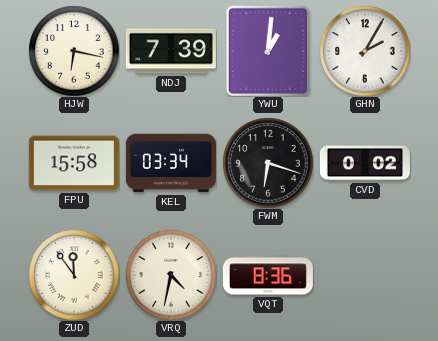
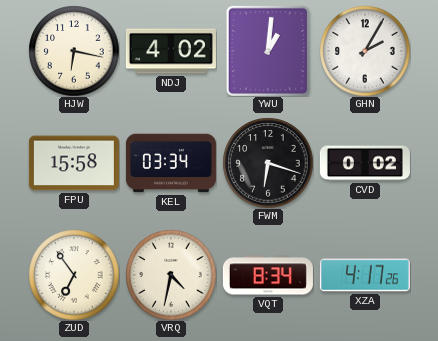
NDJ: 7:39 -> 4:02
ZUD: 11:54 -> 6:54
VQT: 8:36 -> 8:34
XZA: none -> 4:17
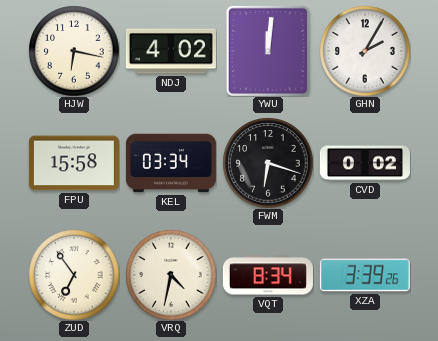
YWU: 1:01 -> 12:01
XZA: 4:17 -> 3:39
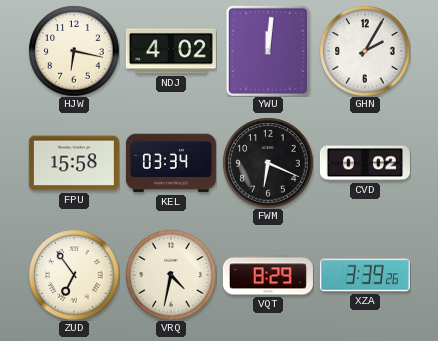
FWM: 6:18 -> 6:19
VQT: 8:34 -> 8:29
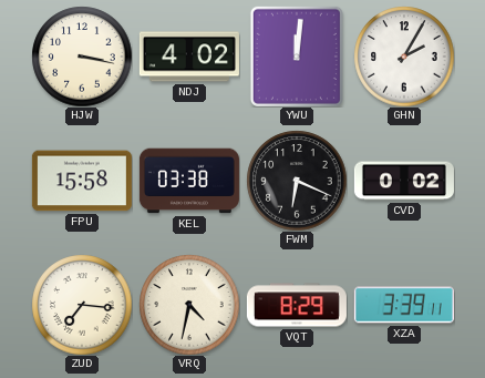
HJW: 6:17 -> 3:17
KEL: 03:34 -> 03:38
ZUD: 6:54 -> 7:16
XZA: 3:39:26 -> 3:39:11
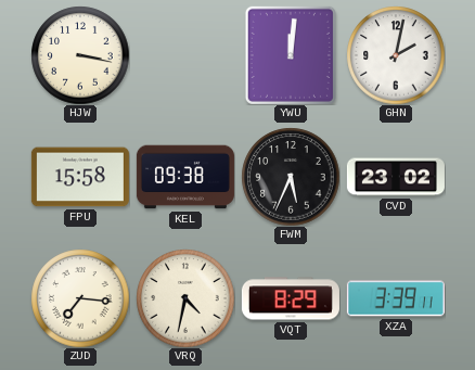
NDJ: 4:02 -> none
GHN: 2:05 -> 2:02
KEL: 03:38 -> 09:38
FWM: 6:19 -> 5:34
CVD: 0:02 -> 23:02
